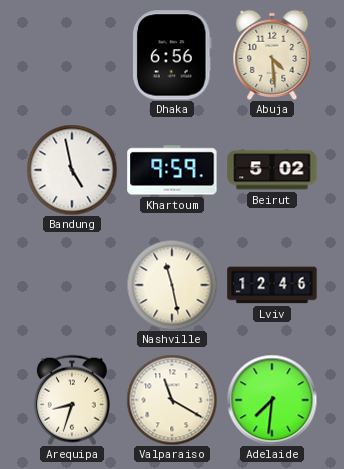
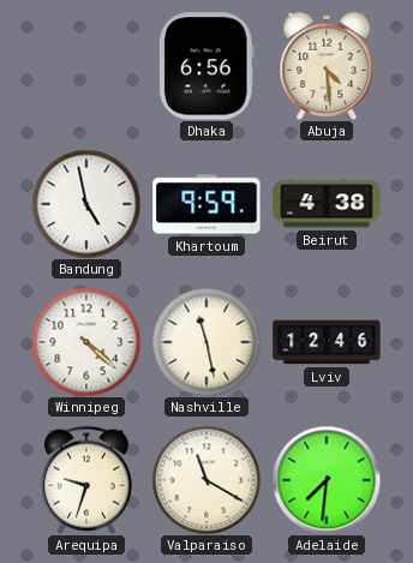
Beirut: 5:02 -> 4:38
Winnipeg: none -> 4:22
Arequipa: 8:33 -> 9:33
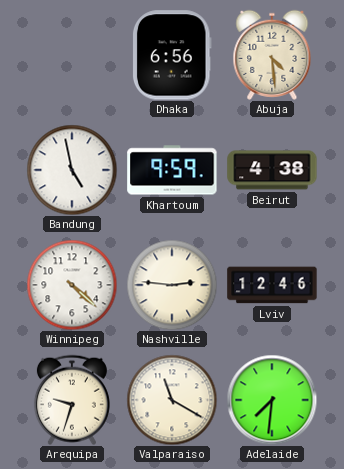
Nashville: 11:28 -> 2:46
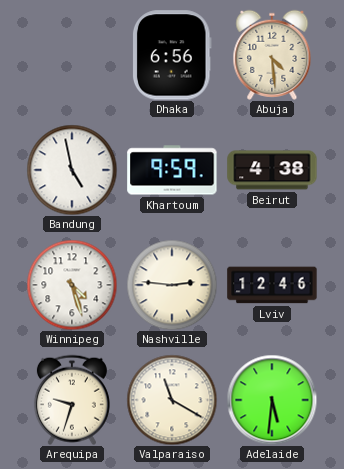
Winnipeg: 4:22 -> 4:27
Adelaide: 7:31 -> 5:31
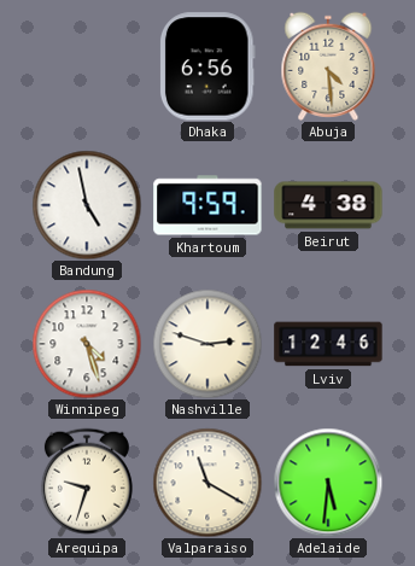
Nashville: 2:46 -> 2:48
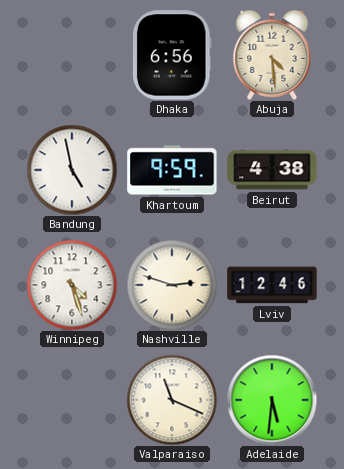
Arequipa: 9:33 -> none
Valparaiso: 11:20 -> 11:19
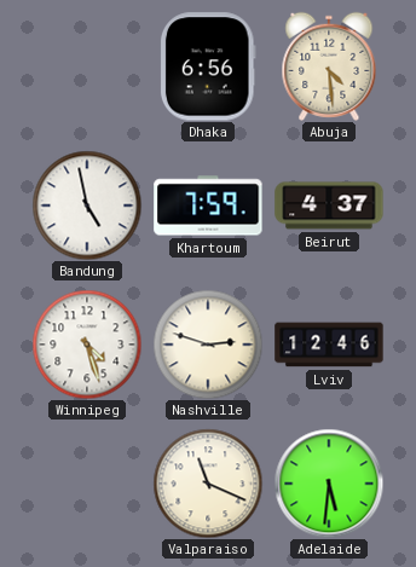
Khartoum: 9:59 -> 7:59
Beirut: 4:38 -> 4:37
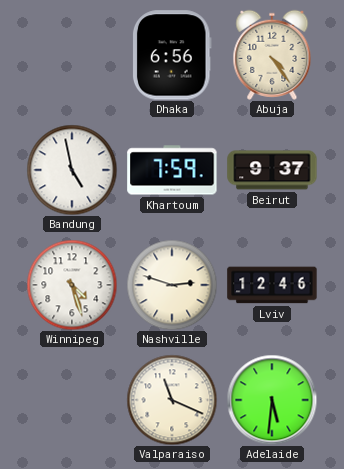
Abuja: 4:29 -> 4:24
Beirut: 4:37 -> 9:37
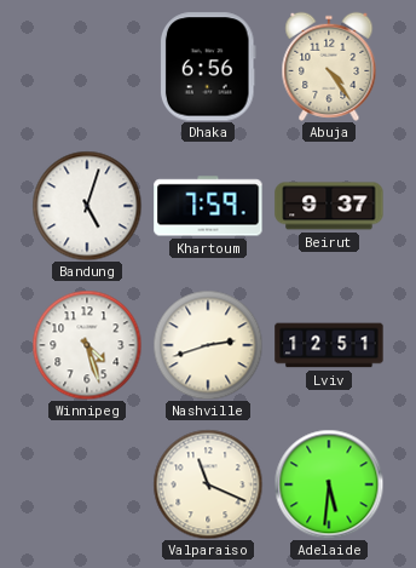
Bandung: 4:58 -> 5:03
Nashville: 2:48 -> 2:42
Lviv: 12:46 -> 12:51
